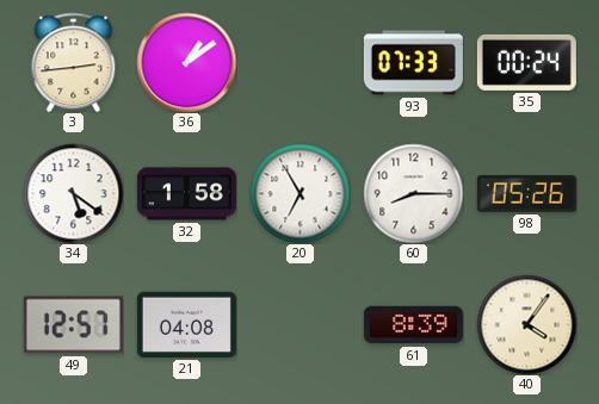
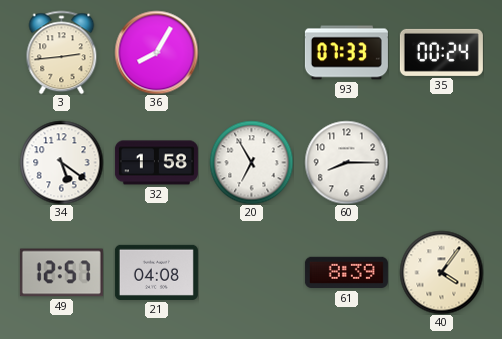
36: 1:09 -> 8:05
98: 05:26 -> none
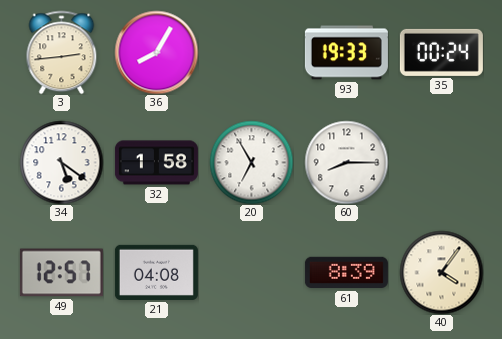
93: 07:33 -> 19:33
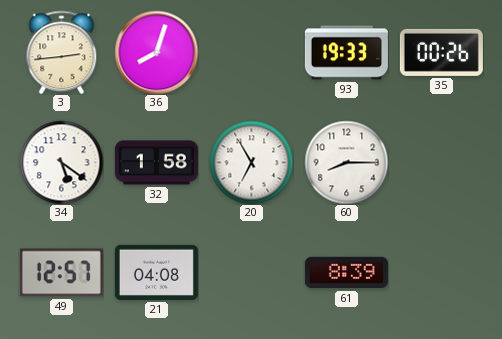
36: 8:05 -> 8:03
35: 00:24 -> 00:26
40: 4:06 -> none
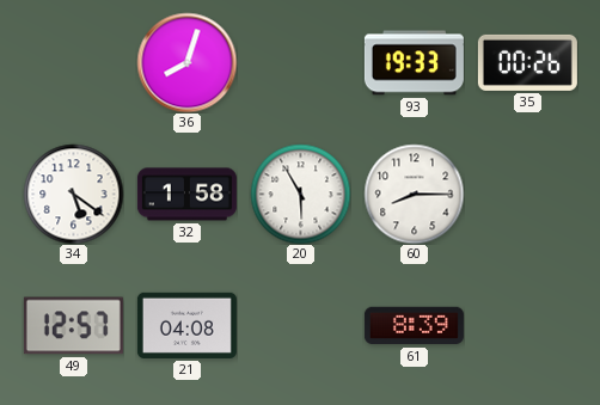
3: 2:44 -> none
20: 6:55 -> 5:55
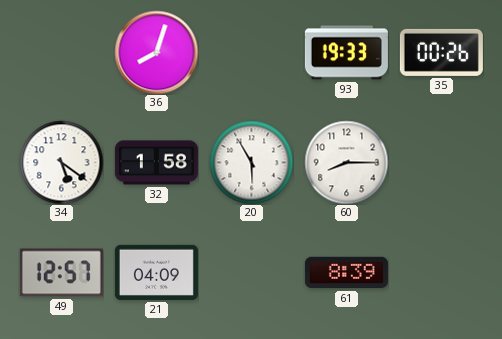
21: 04:08 -> 04:09
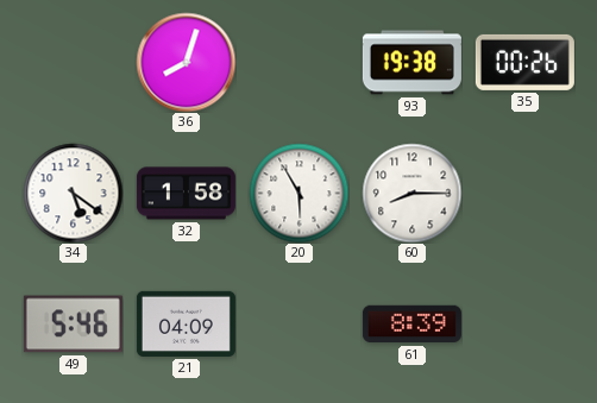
93: 19:33 -> 19:38
49: 12:57 -> 5:46
